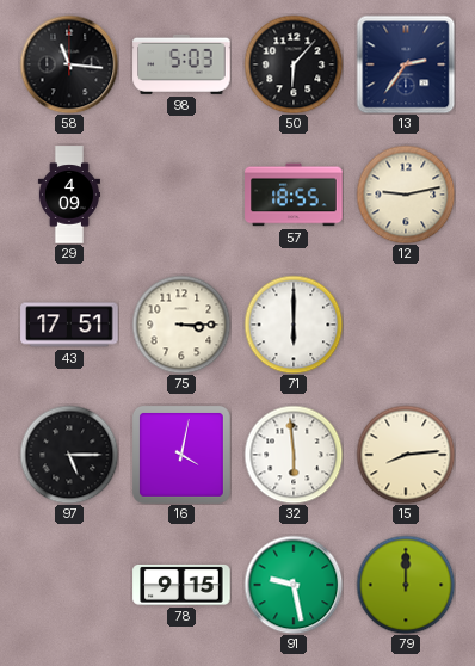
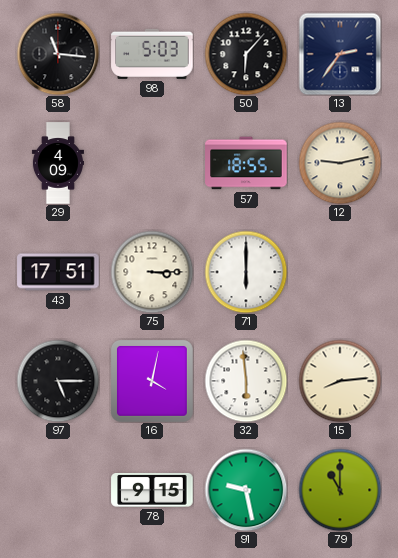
79: 12:00 -> 11:00
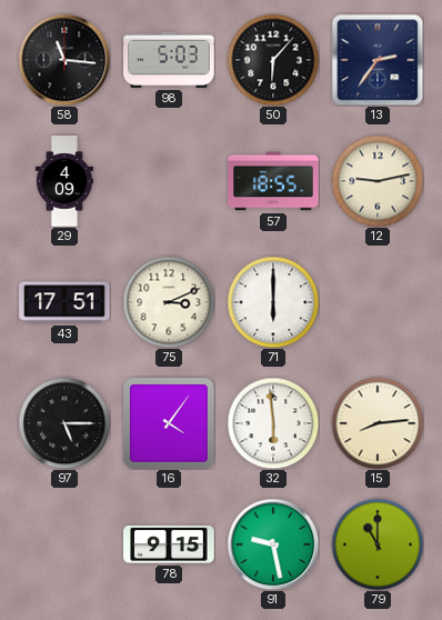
75: 3:15 -> 3:11
16: 4:02 -> 4:06
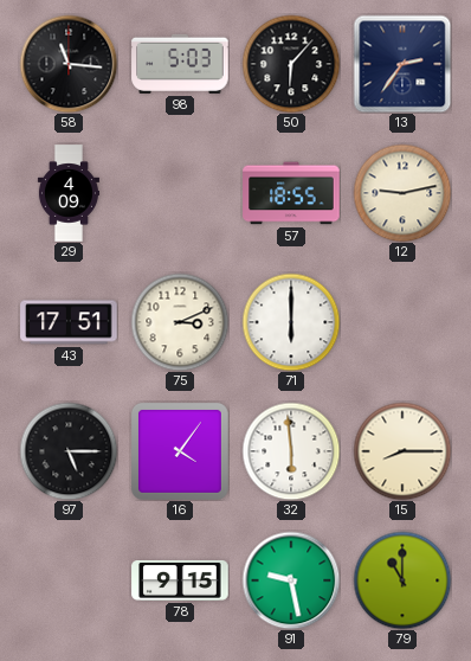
15: 8:14 -> 8:15
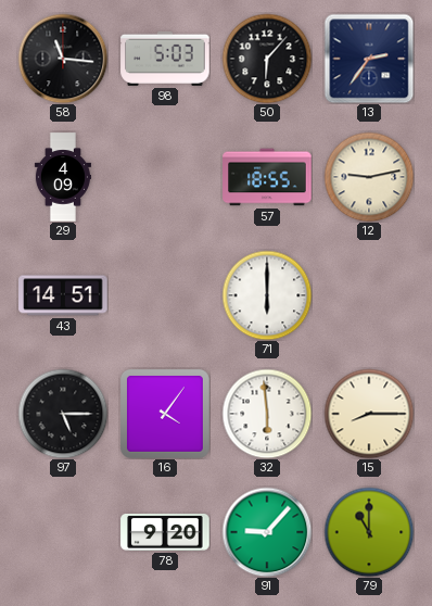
43: 17:51 -> 14:51
75: 3:11 -> none
78: 9:15 -> 9:20
91: 9:28 -> 9:07
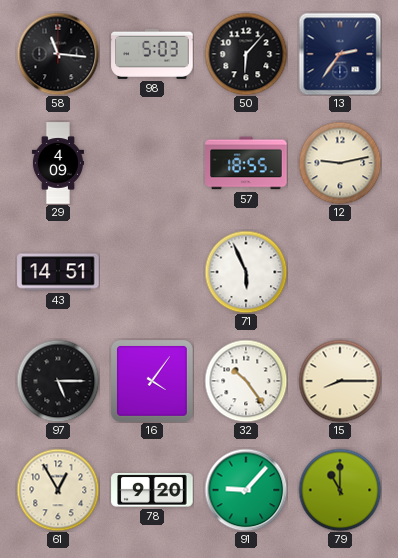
71: 6:00 -> 5:56
32: 5:59 -> 10:24
61: none -> 12:55
